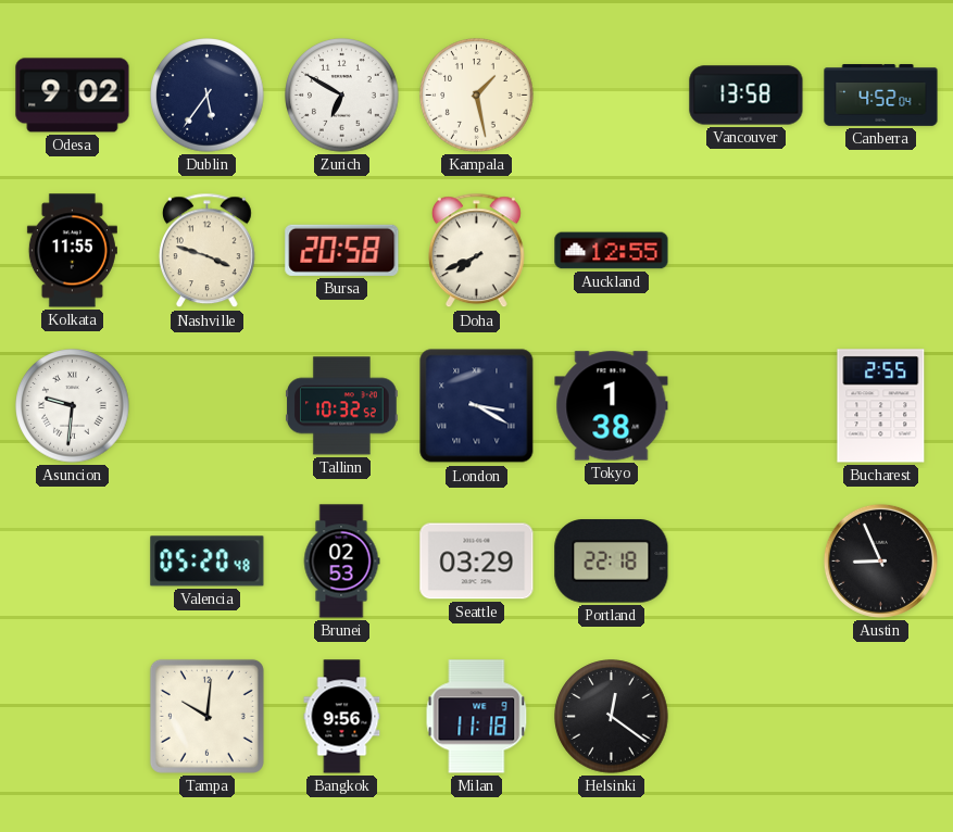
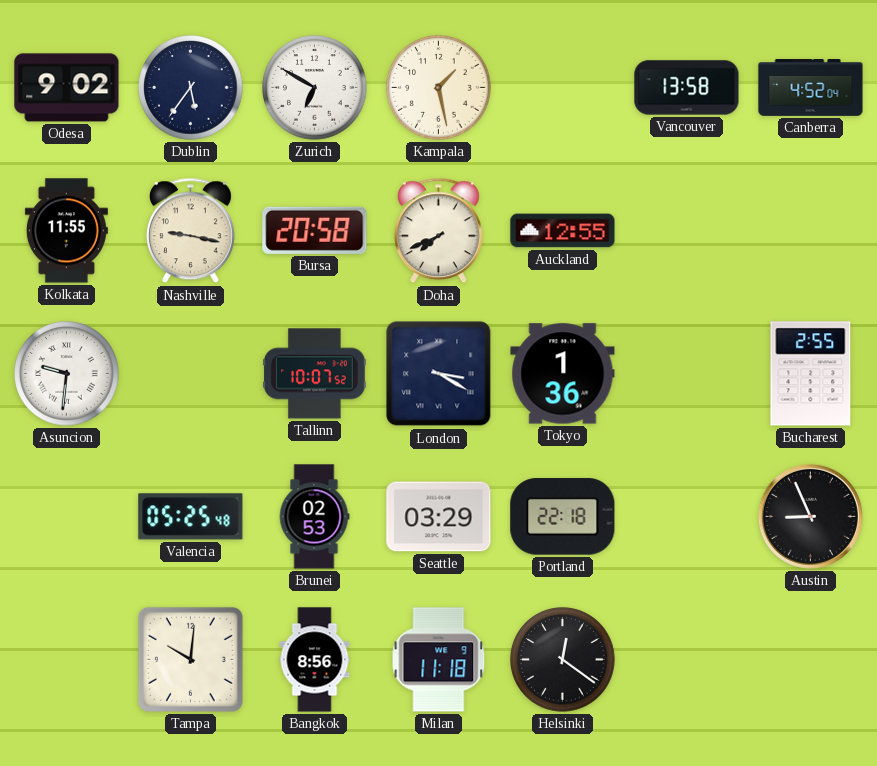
Nashville: 3:48 -> 9:17
Tallinn: 10:32 -> 10:07
Tokyo: 1:38 -> 1:36
Valencia: 05:20 -> 05:25
Bangkok: 9:56 -> 8:56
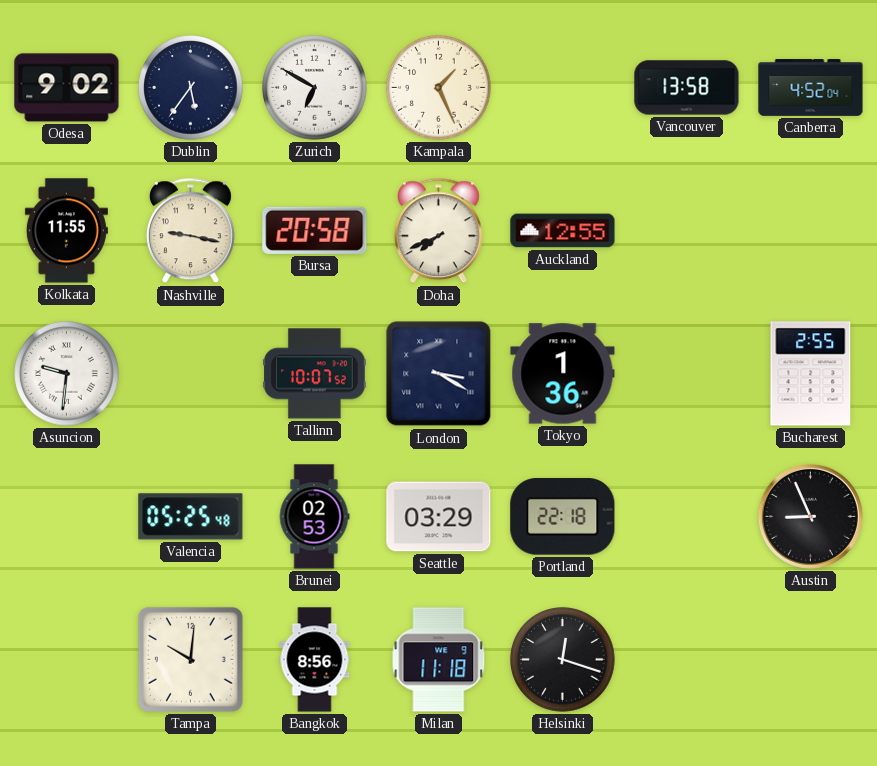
Kampala: 1:28 -> 1:26
Helsinki: 12:21 -> 12:18
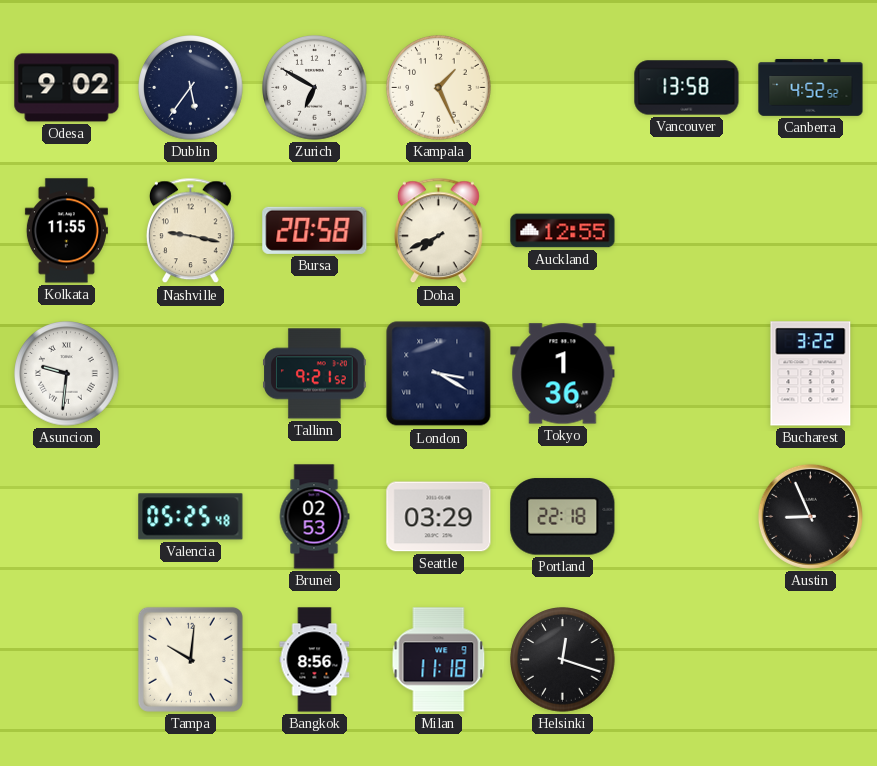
Canberra: 4:52:04 -> 4:52:52
Tallinn: 10:07 -> 9:21
Bucharest: 2:55 -> 3:22
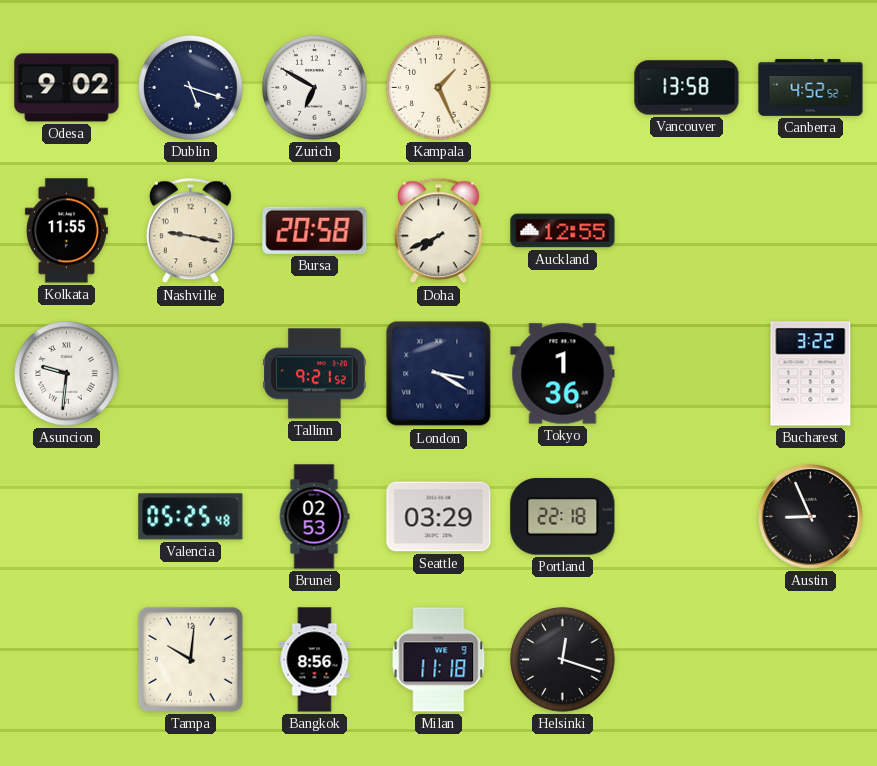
Dublin: 5:36 -> 5:18
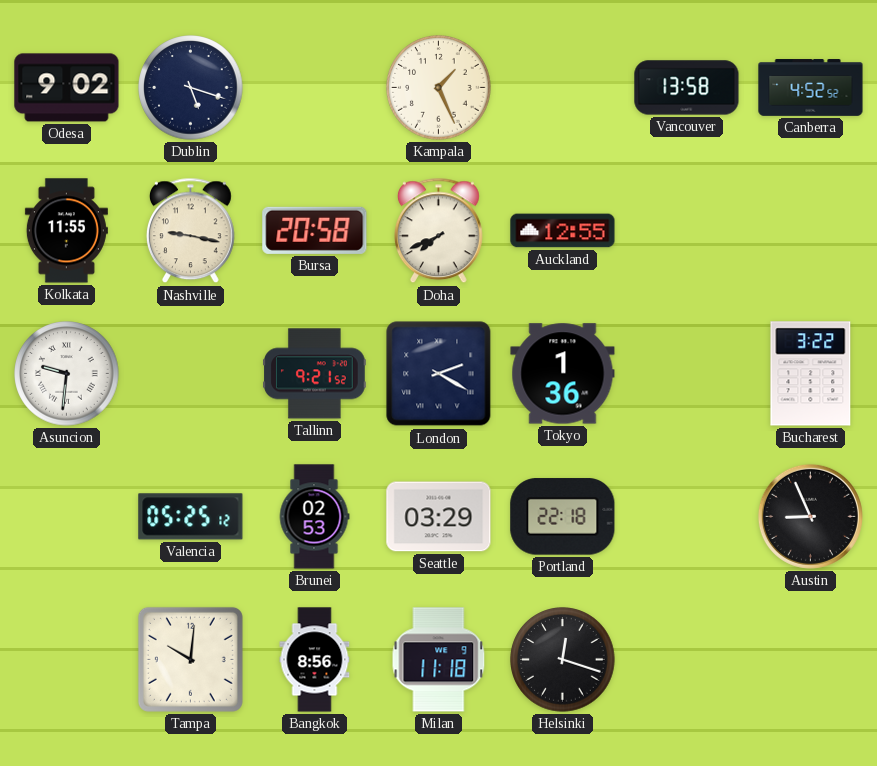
Zurich: 6:50 -> none
London: 3:20 -> 2:20
Valencia: 05:25:48 -> 05:25:12
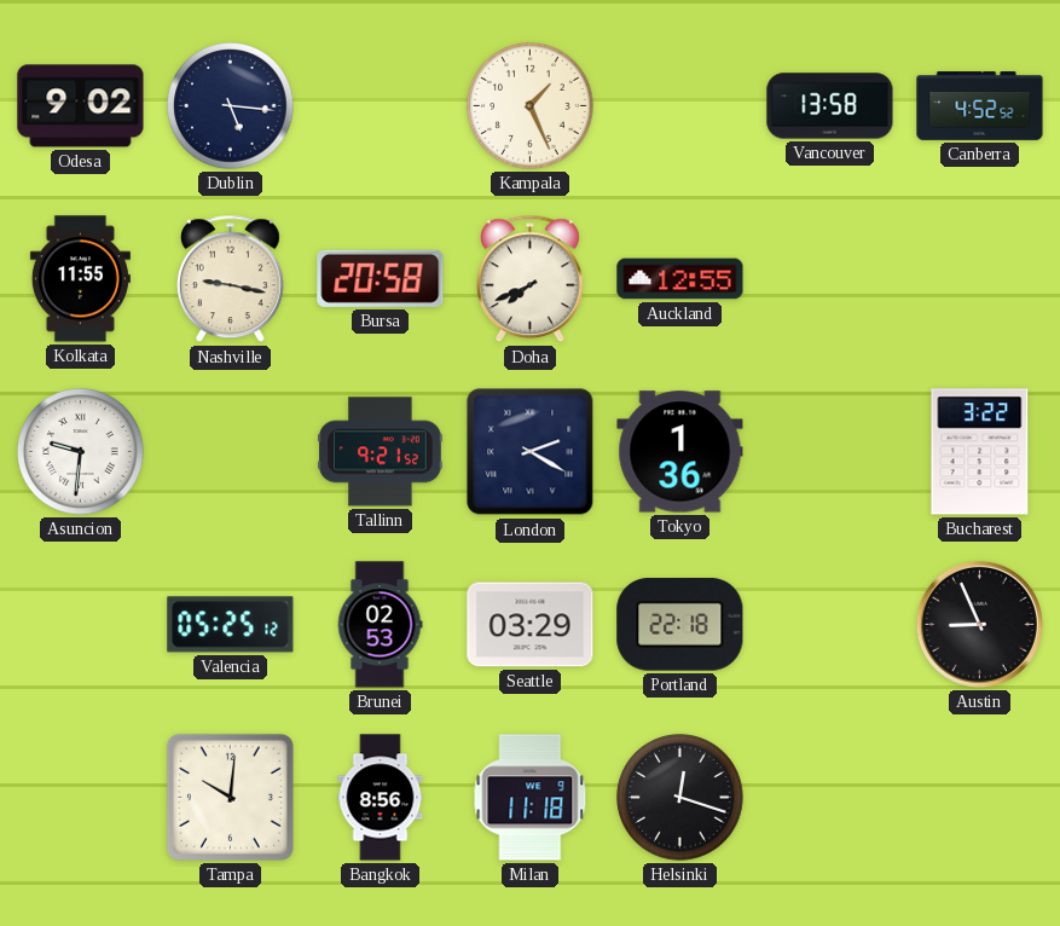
Dublin: 5:18 -> 5:16
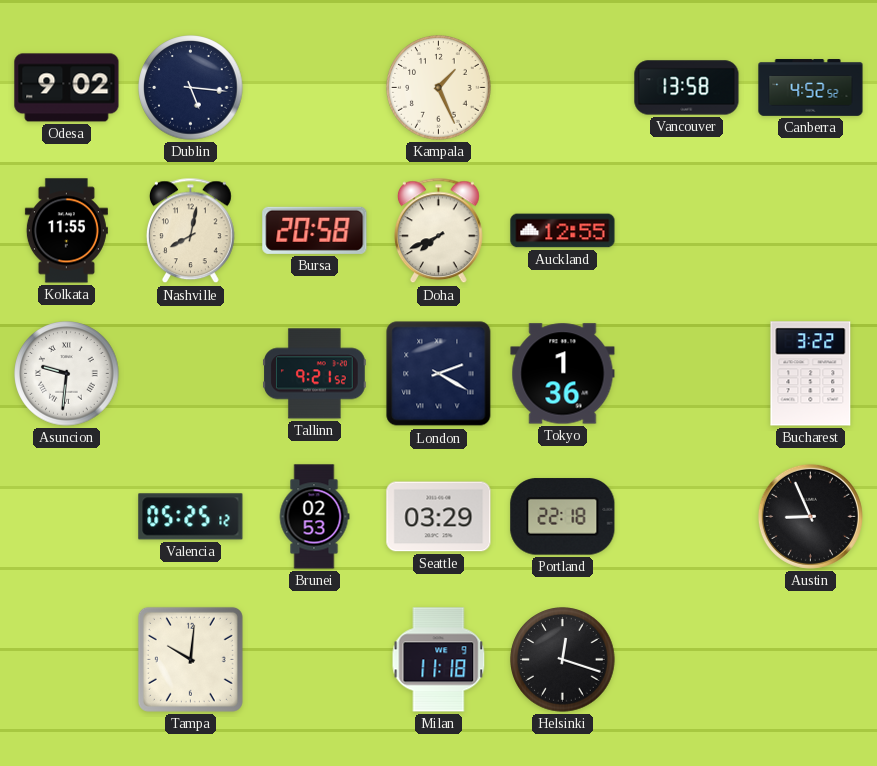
Nashville: 9:17 -> 8:02
Bangkok: 8:56 -> none
